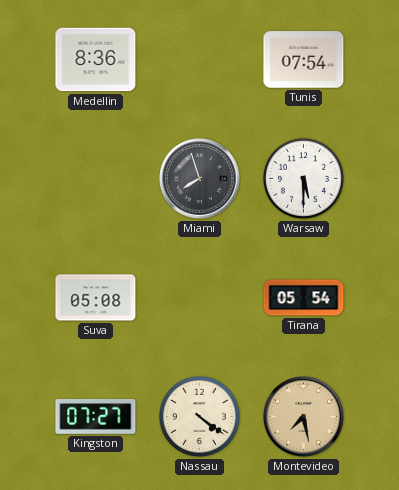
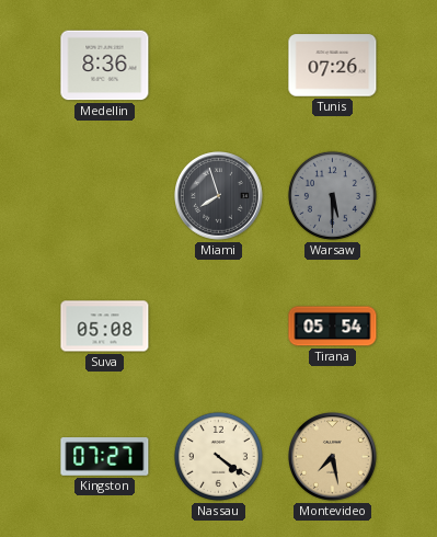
Tunis: 07:54 -> 07:26
Warsaw dial: white -> grey
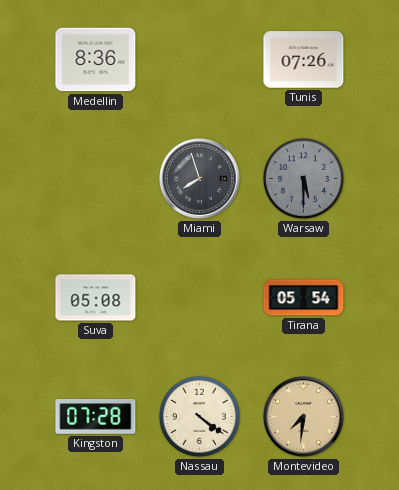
Kingston: 07:27 -> 07:28
Montevideo: 7:28 -> 7:31
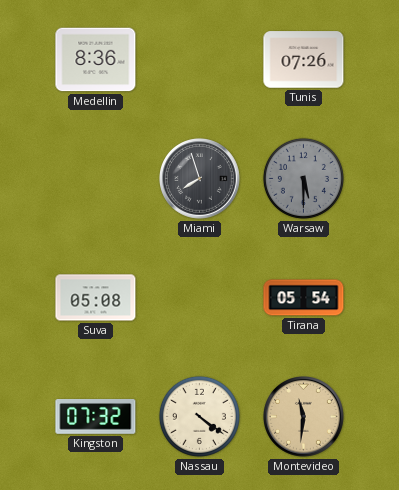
Kingston: 07:28 -> 07:32
Montevideo: 7:31 -> 11:31
